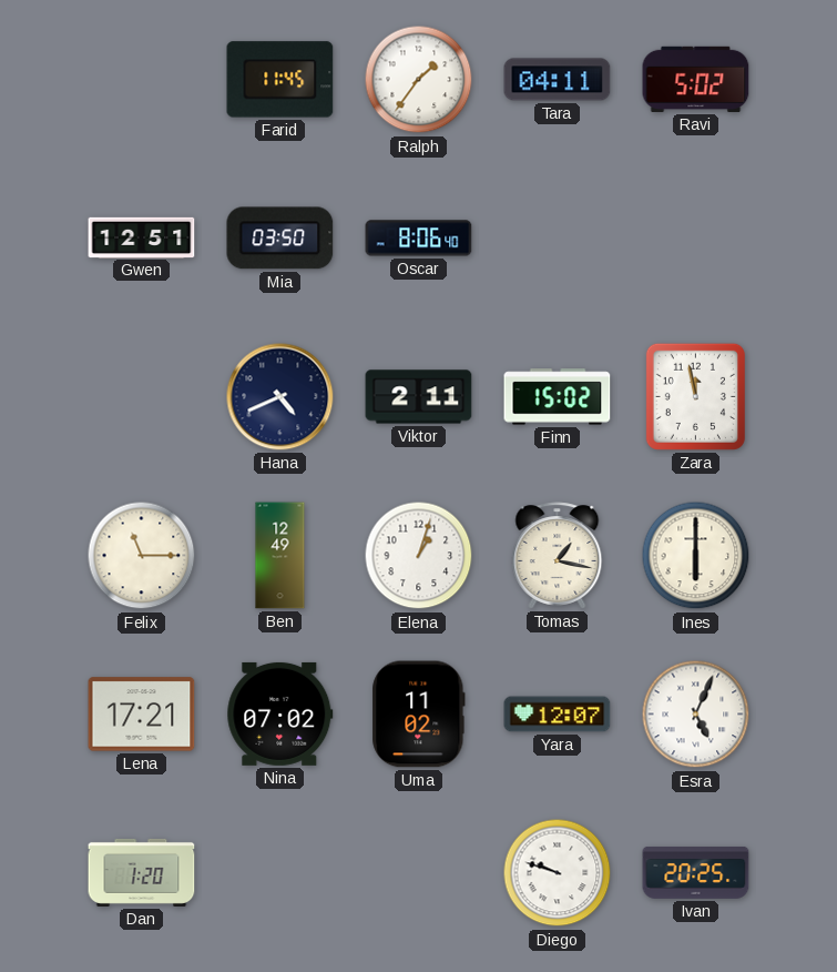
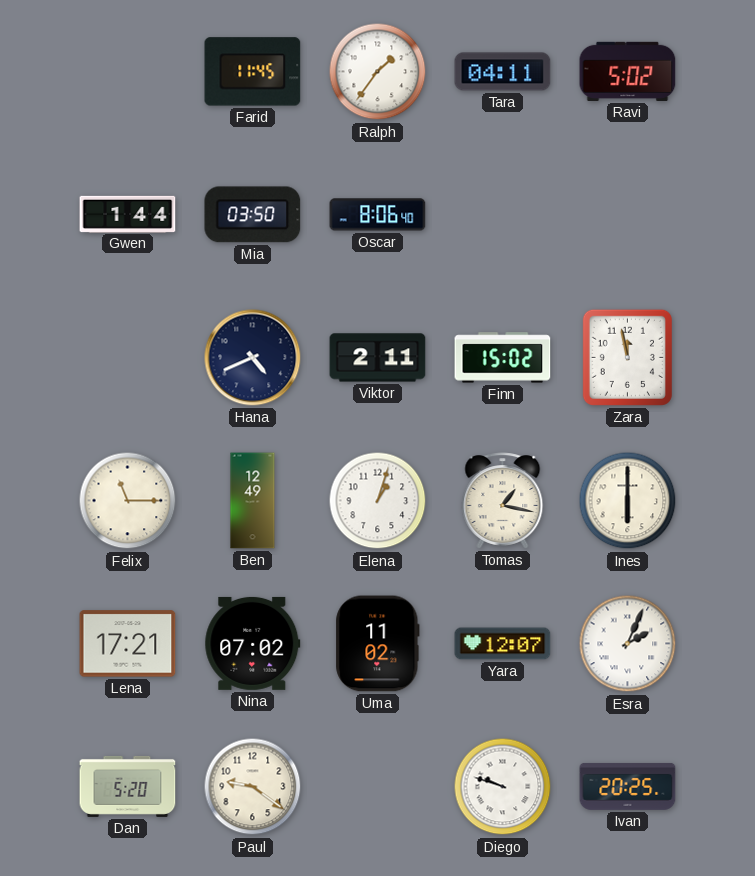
Gwen: 12:51 -> 1:44
Esra: 5:04 -> 2:04
Dan: 1:20 -> 5:20
Paul: none -> 9:21
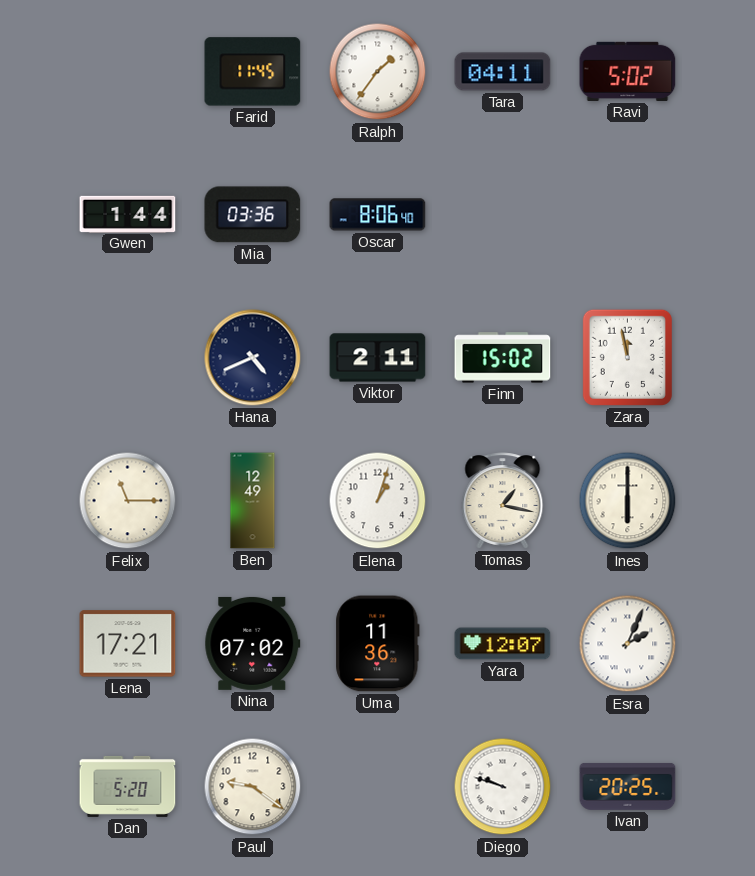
Mia: 03:50 -> 03:36
Uma: 11:02 -> 11:36
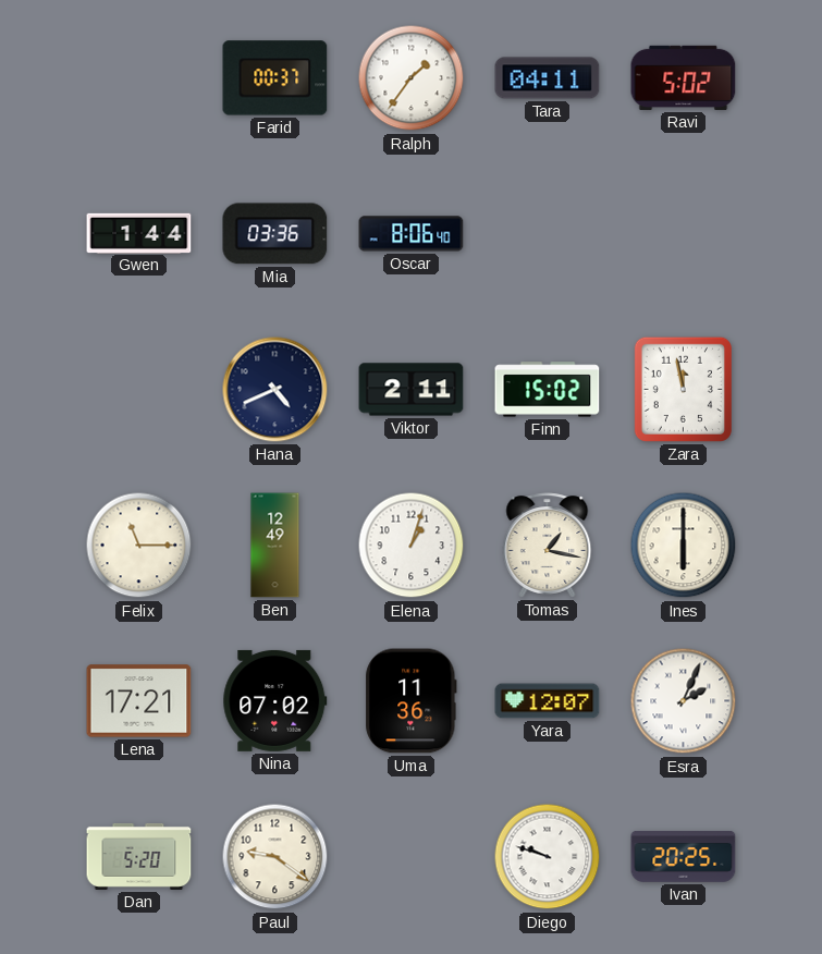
Farid: 11:45 -> 00:37
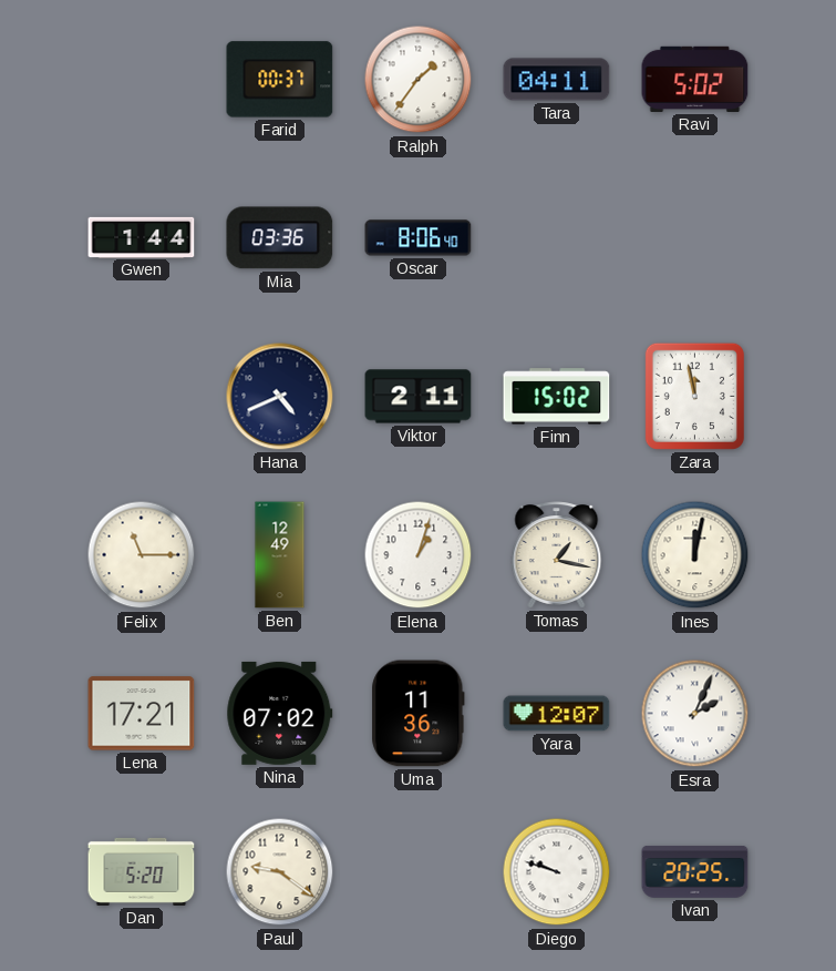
Ines: 6:00 -> 12:02
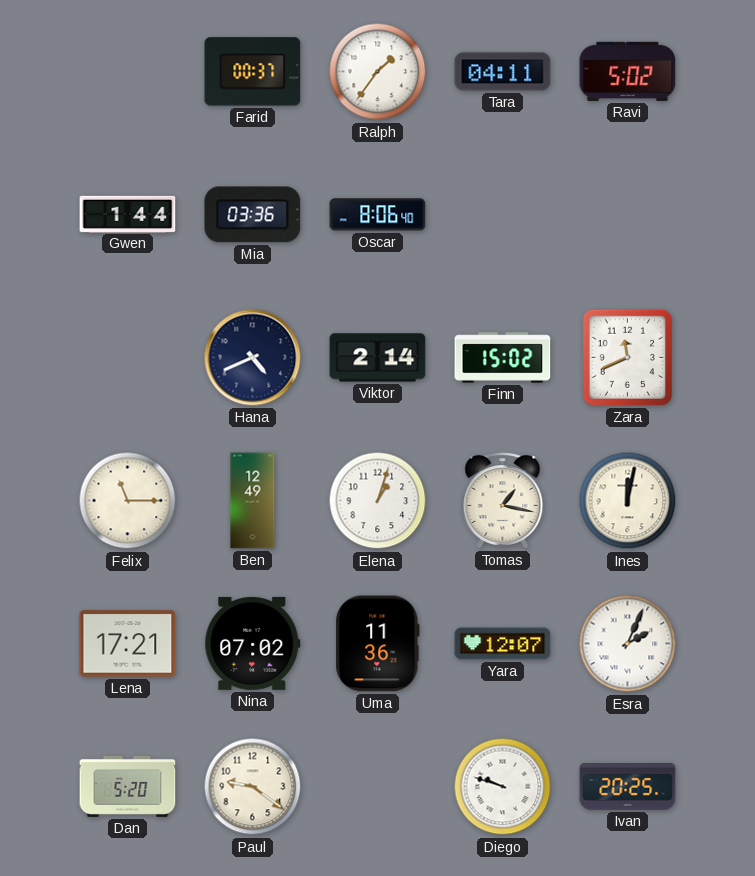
Viktor: 2:11 -> 2:14
Zara: 11:58 -> 11:41
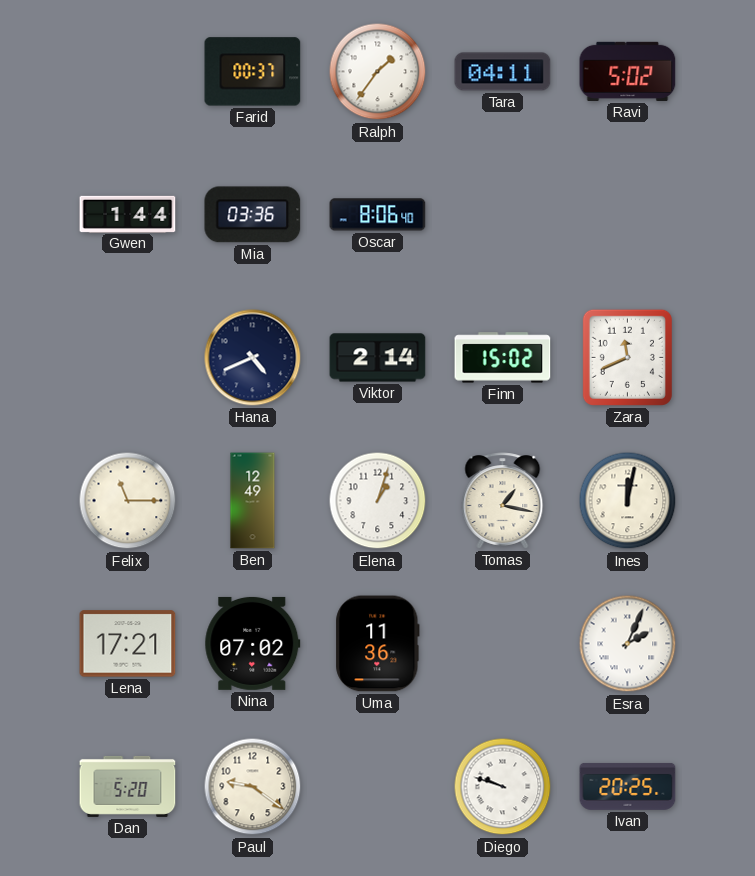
Yara: 12:07 -> none
